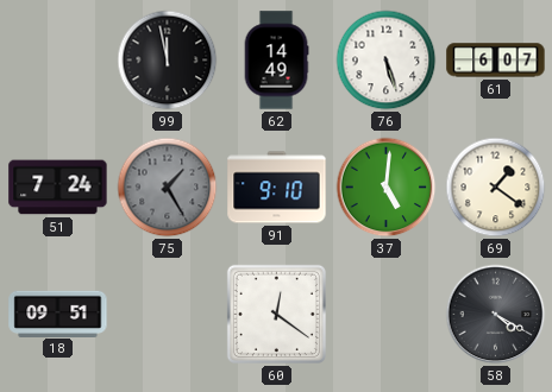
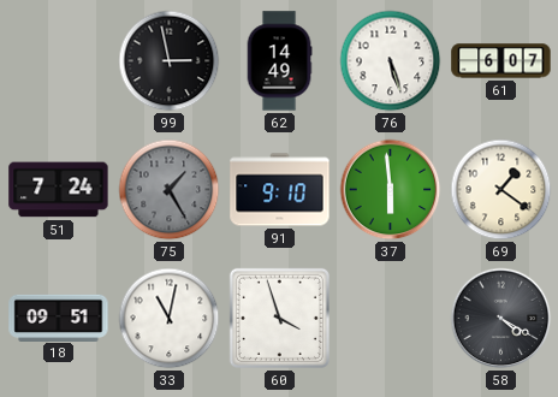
99: 11:58 -> 2:58
37: 5:01 -> 5:59
33: none -> 11:02
60: 12:21 -> 3:57
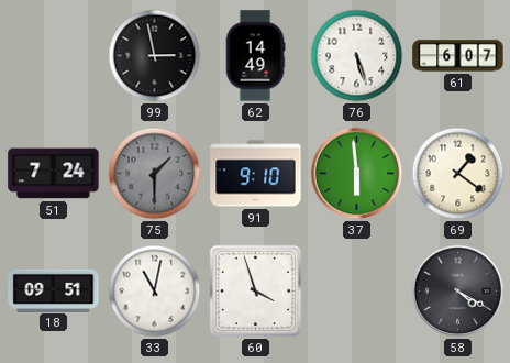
75: 1:25 -> 1:30
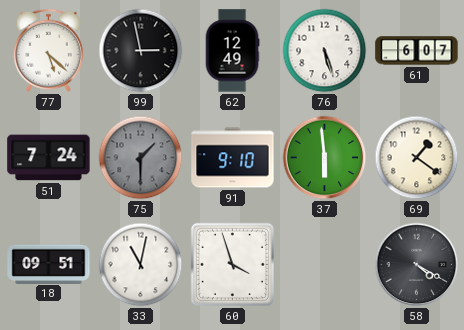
77: none -> 5:22
62: 14:49 -> 12:49
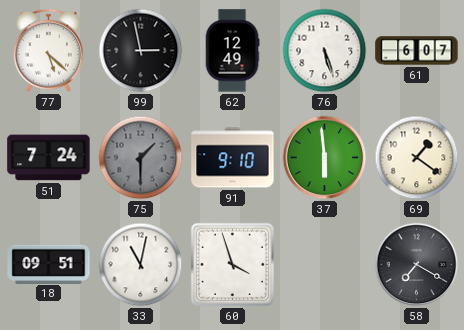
58: 4:20 -> 7:20
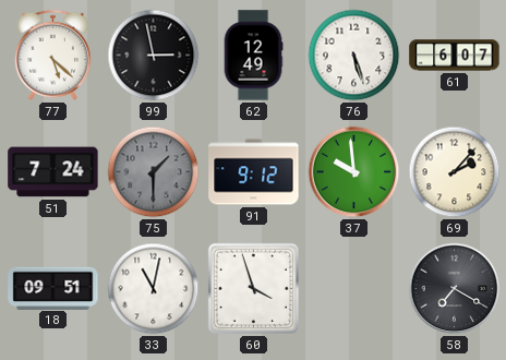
91: 9:10 -> 9:12
37: 5:59 -> 9:59
69: 1:21 -> 2:07
